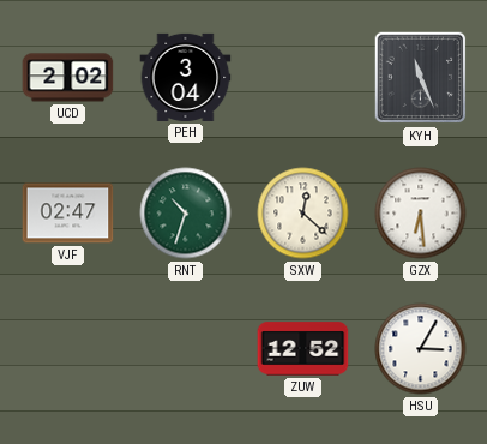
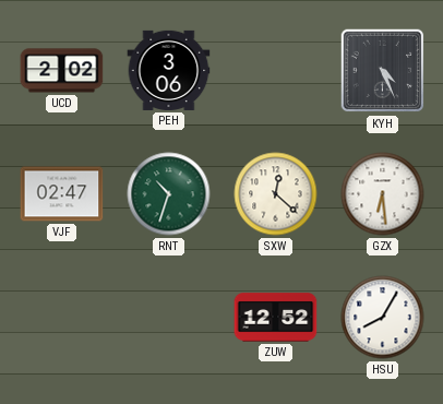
PEH: 3:04 -> 3:06
KYH: 11:26 -> 4:26
HSU: 3:05 -> 8:05
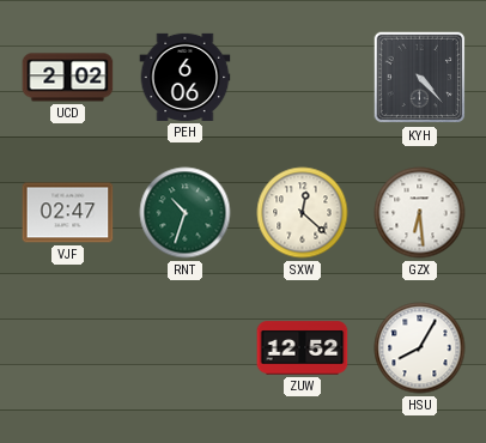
PEH: 3:06 -> 6:06
KYH: 4:26 -> 4:23
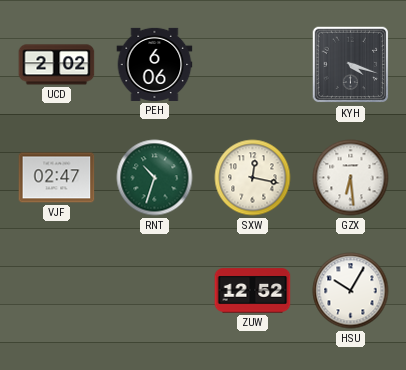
KYH: 4:23 -> 4:18
SXW: 12:22 -> 12:17
HSU: 8:05 -> 10:05
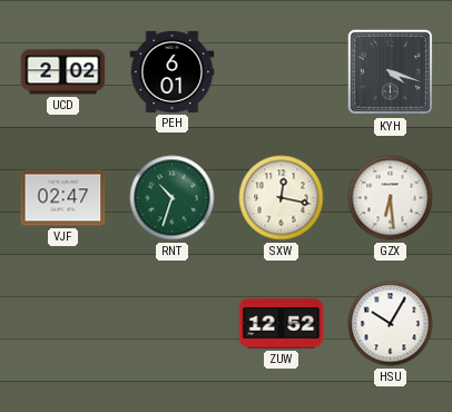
PEH: 6:06 -> 6:01
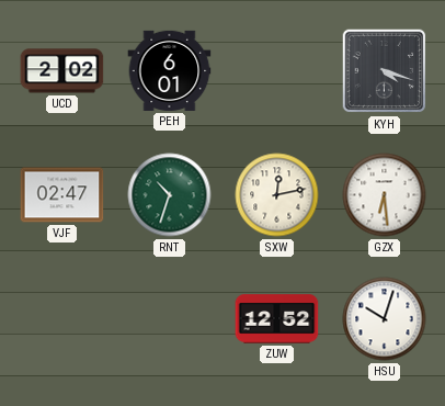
SXW: 12:17 -> 12:13
HSU: 10:05 -> 10:03
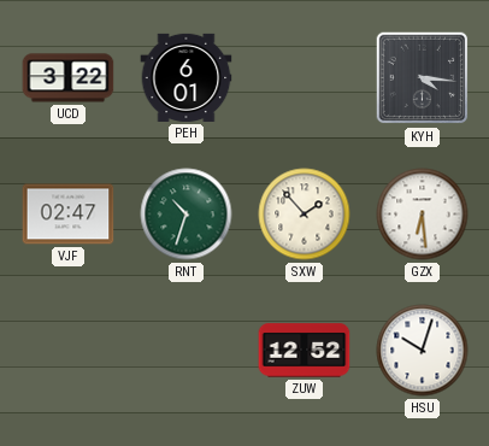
UCD: 2:02 -> 3:22
KYH: 4:18 -> 4:16
SXW: 12:13 -> 1:53
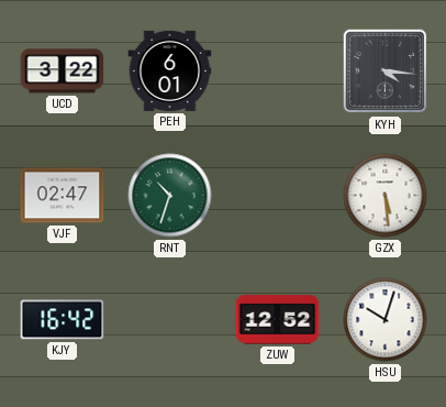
SXW: 1:53 -> none
GZX: 6:29 -> 5:29
KJY: none -> 16:42
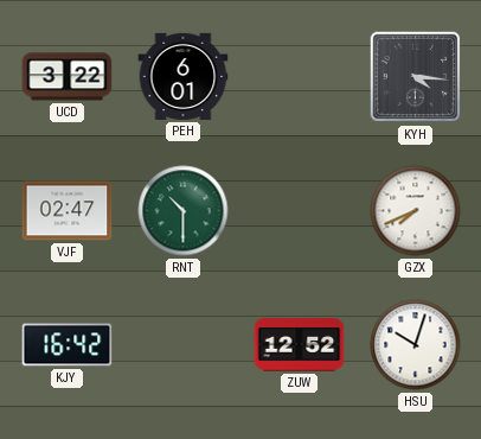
RNT: 10:33 -> 10:30
GZX: 5:29 -> 7:41
